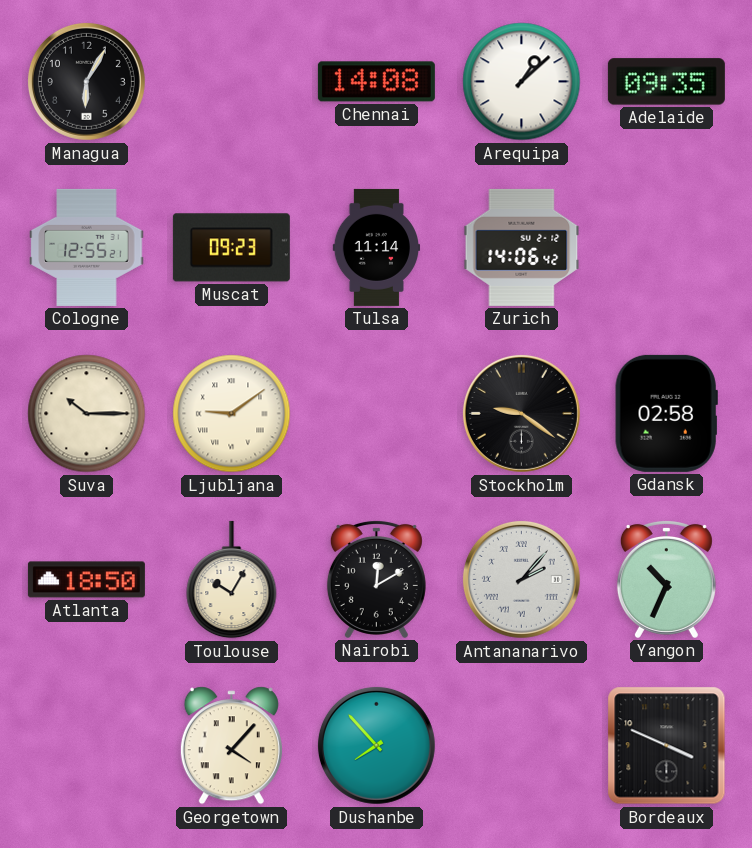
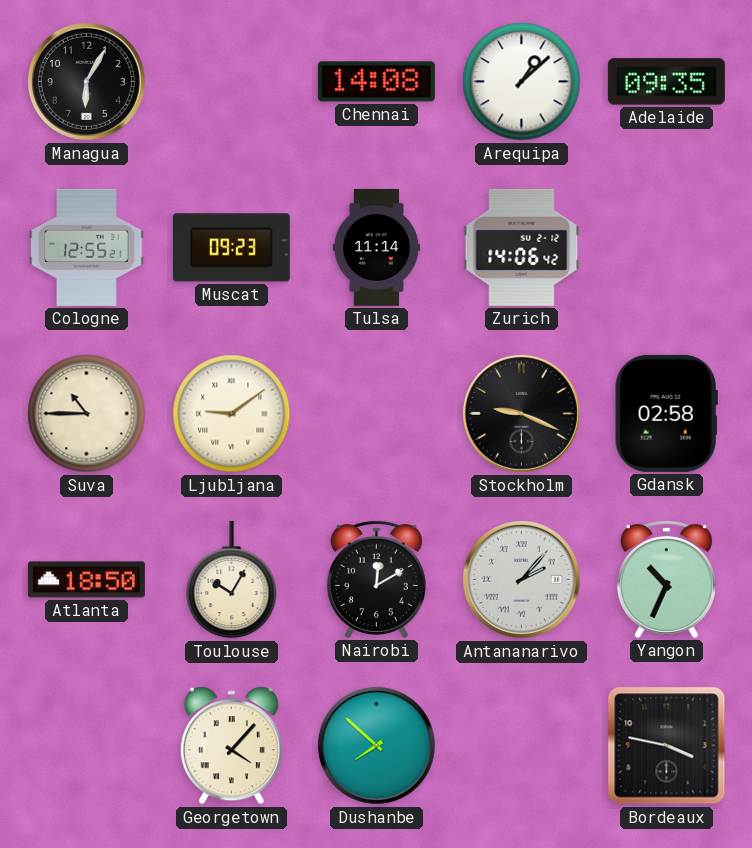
Suva: 10:15 -> 10:45
Stockholm: 9:21 -> 9:19
Dushanbe: 7:53 -> 7:52
Bordeaux: 3:49 -> 3:47
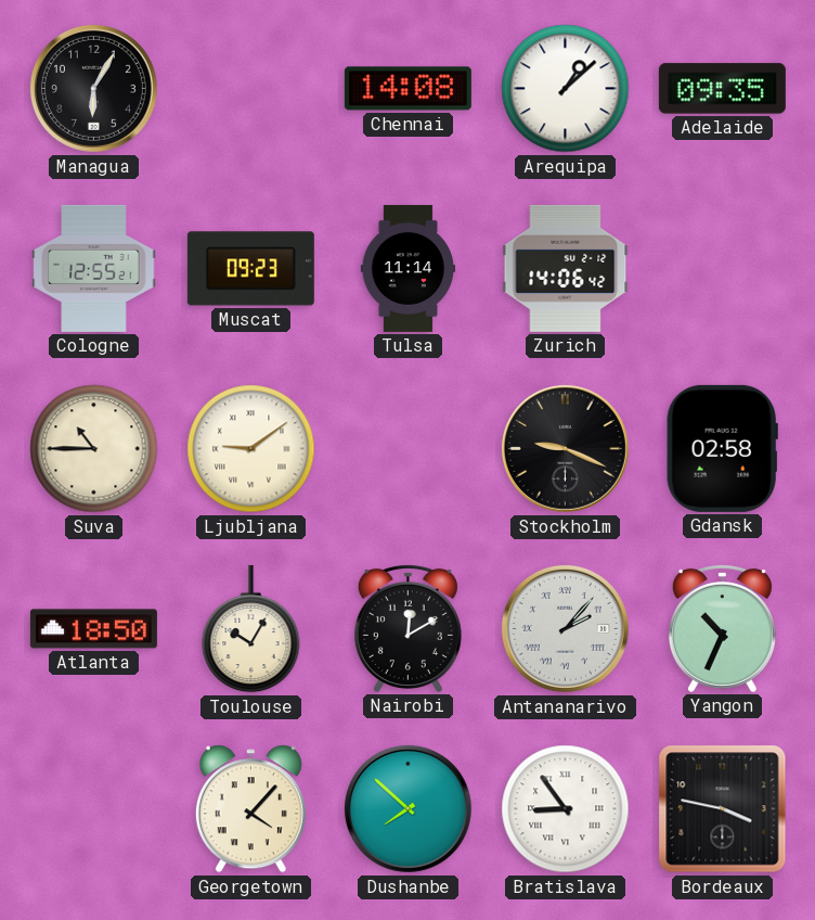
Bratislava: none -> 8:54
